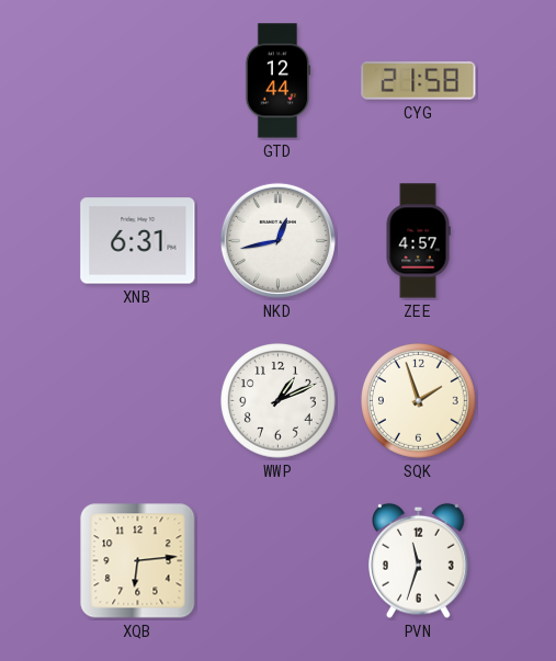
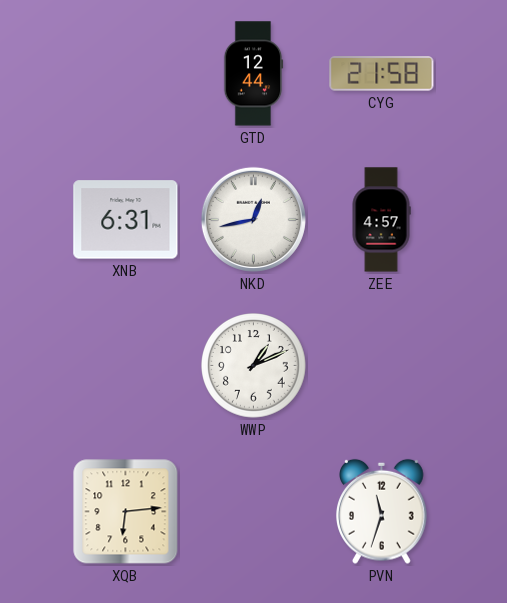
SQK: 1:57 -> none
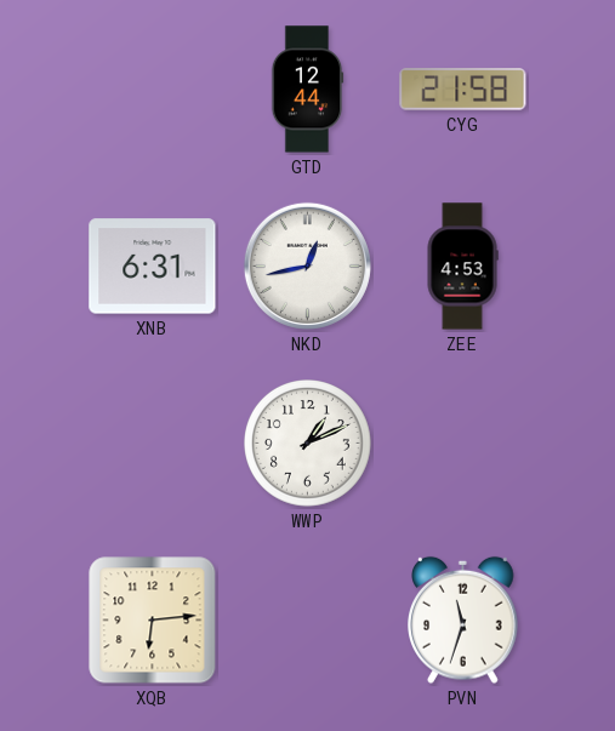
ZEE: 4:57 -> 4:53
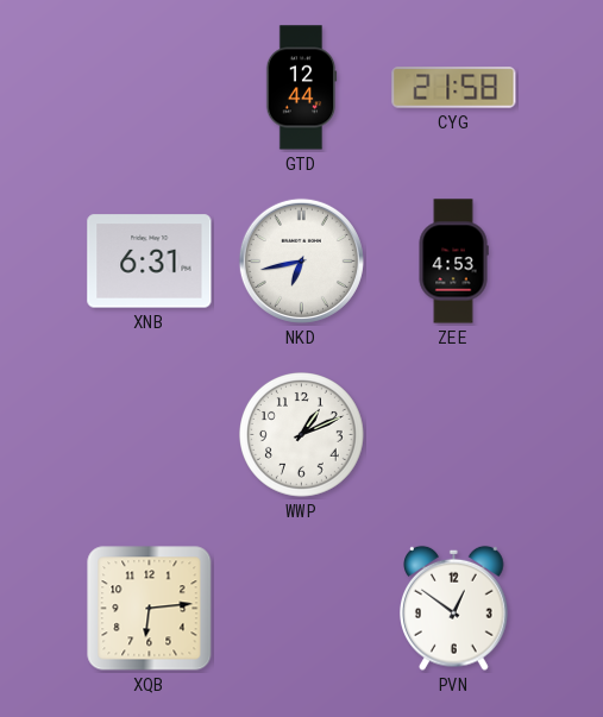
NKD: 12:43 -> 6:43
PVN: 11:33 -> 12:51
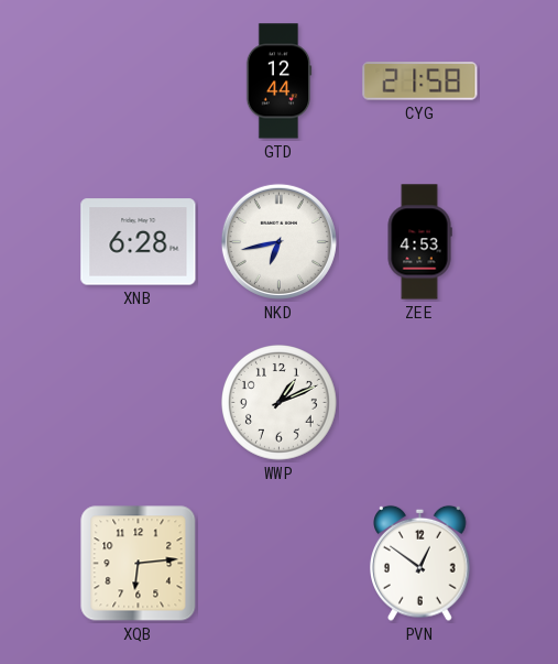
XNB: 6:31 -> 6:28
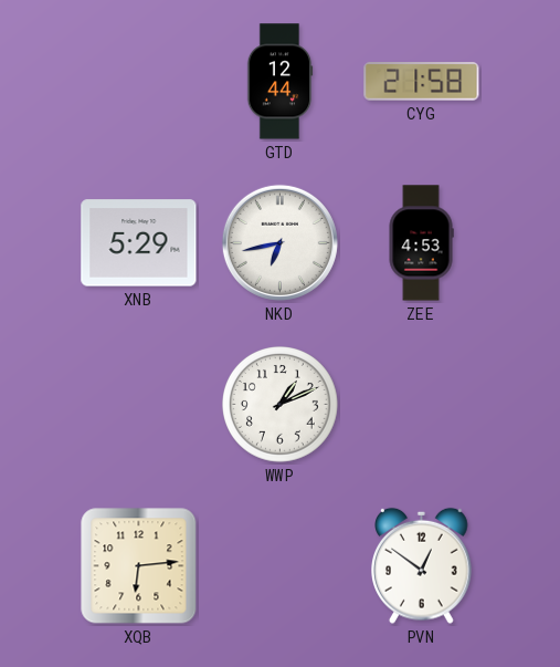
XNB: 6:28 -> 5:29
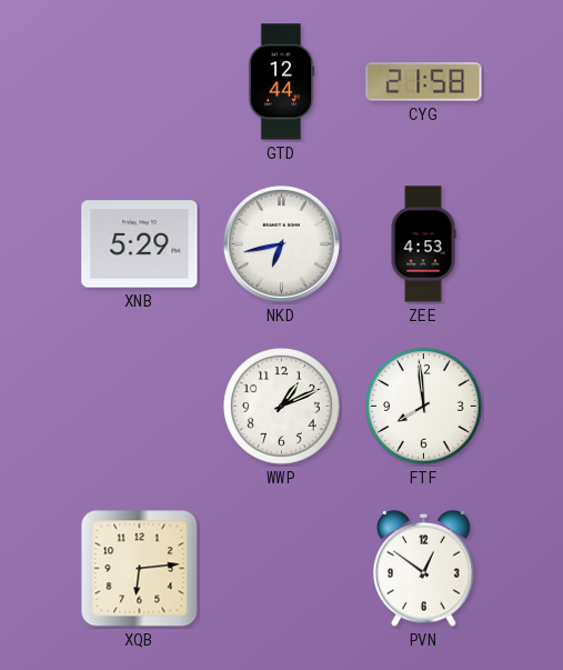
FTF: none -> 7:59
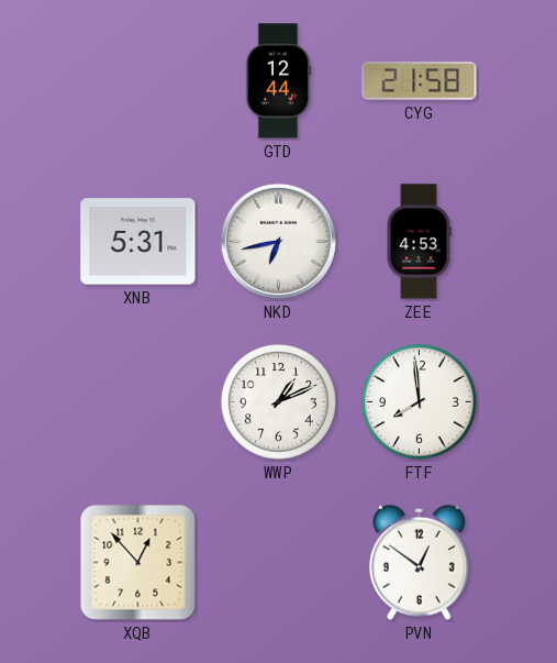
XNB: 5:29 -> 5:31
XQB: 6:14 -> 12:53
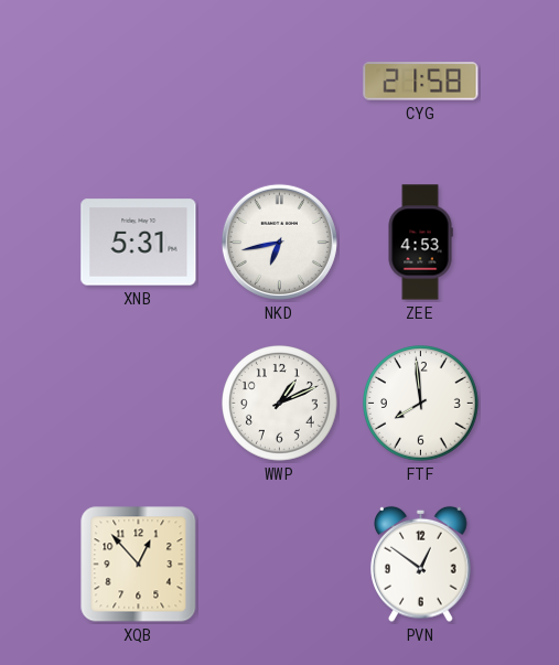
GTD: 12:44 -> none
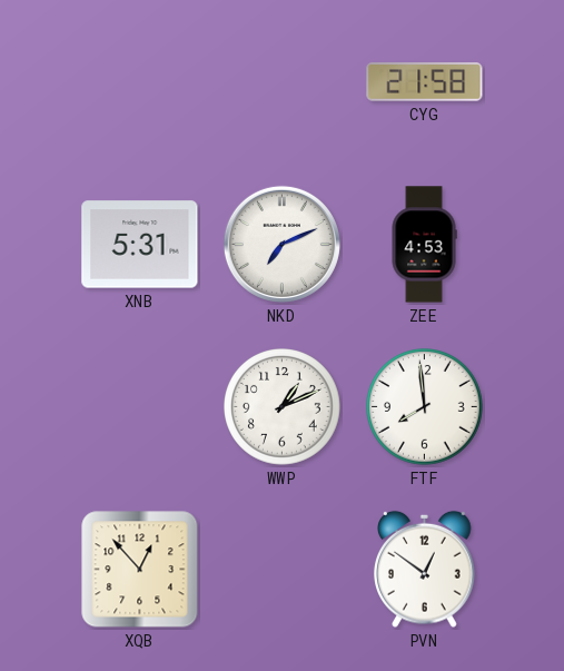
NKD: 6:43 -> 7:11
